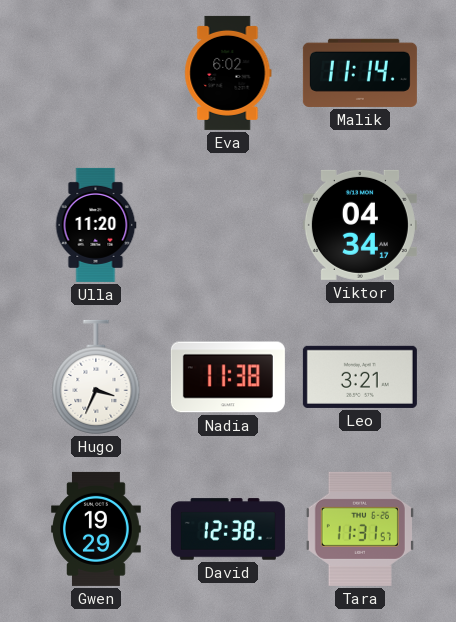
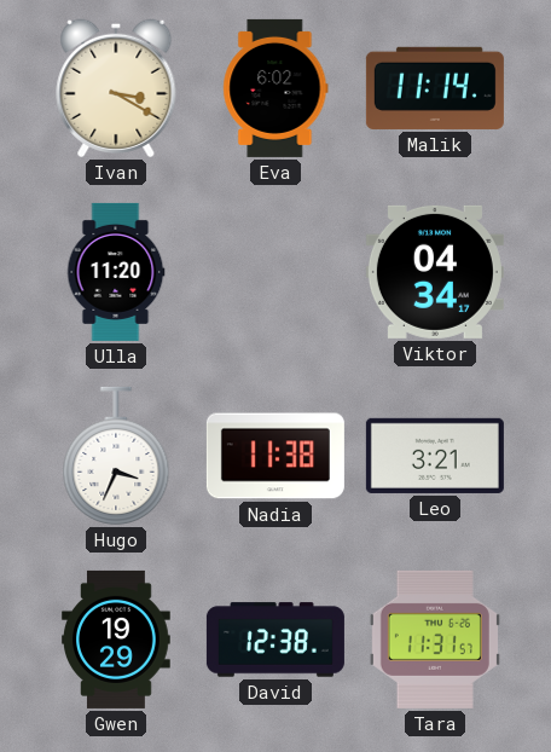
Ivan: none -> 3:20
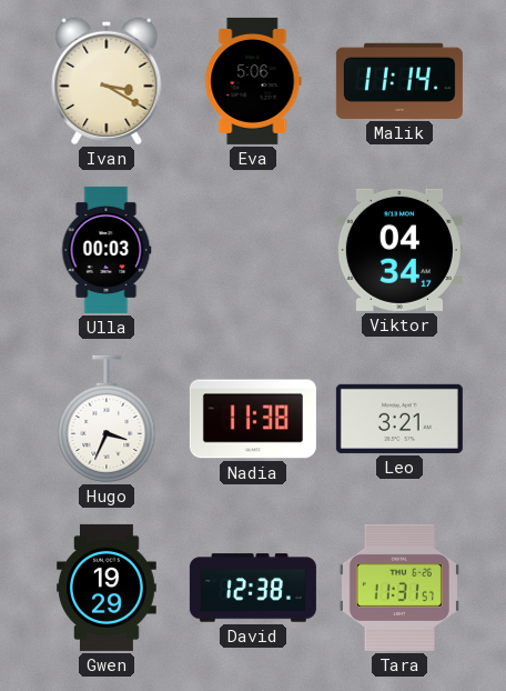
Eva: 6:02 -> 5:06
Ulla: 11:20 -> 00:03
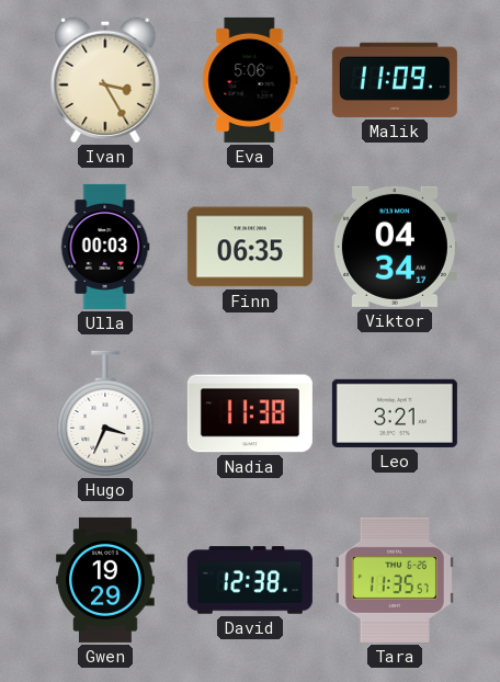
Ivan: 3:20 -> 3:25
Malik: 11:14 -> 11:09
Finn: none -> 06:35
Tara: 11:31 -> 11:35
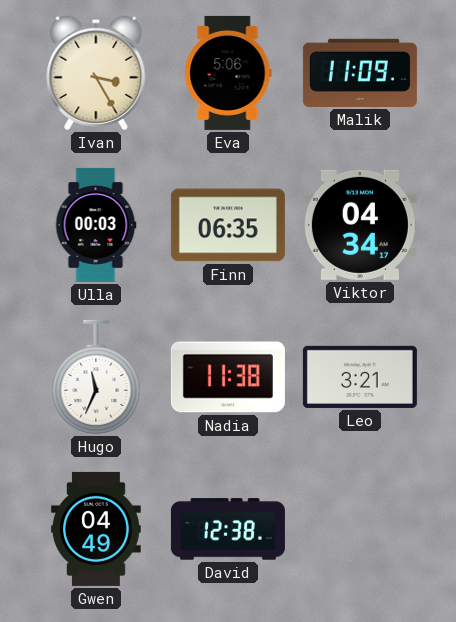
Hugo: 3:34 -> 11:34
Gwen: 19:29 -> 04:49
Tara: 11:35 -> none
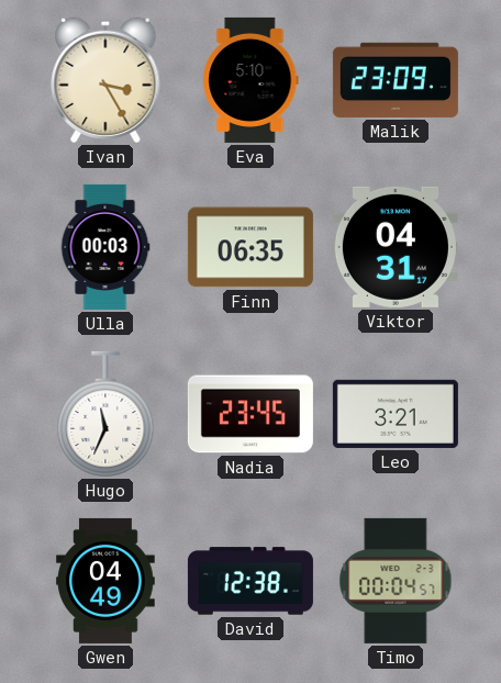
Eva: 5:06 -> 5:10
Malik: 11:09 -> 23:09
Viktor: 04:34 -> 04:31
Nadia: 11:38 -> 23:45
Timo: none -> 00:04
